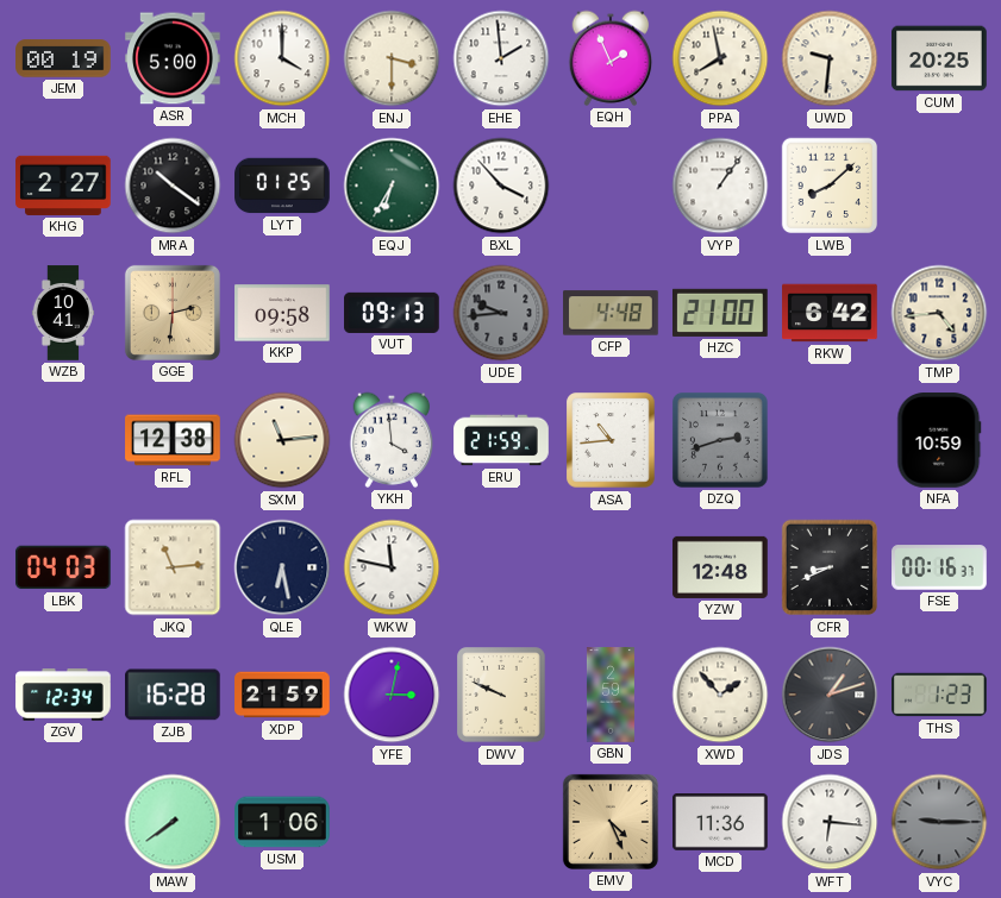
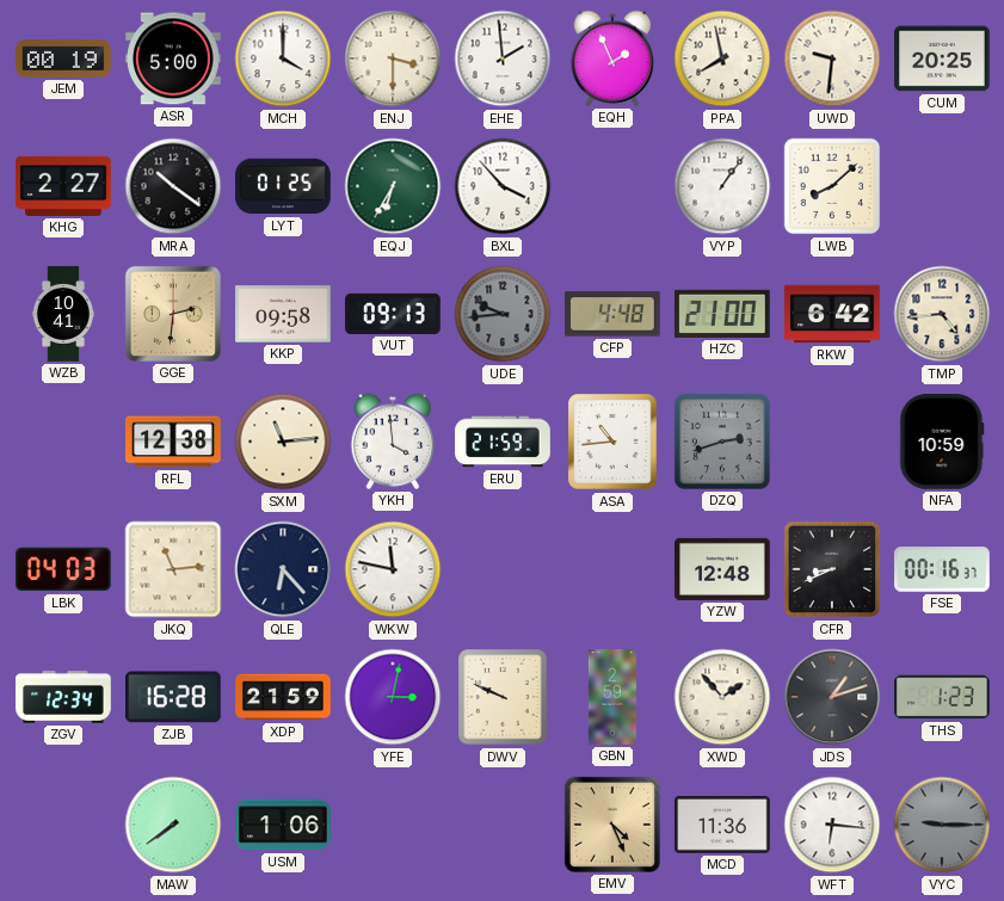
QLE: 6:28 -> 6:23
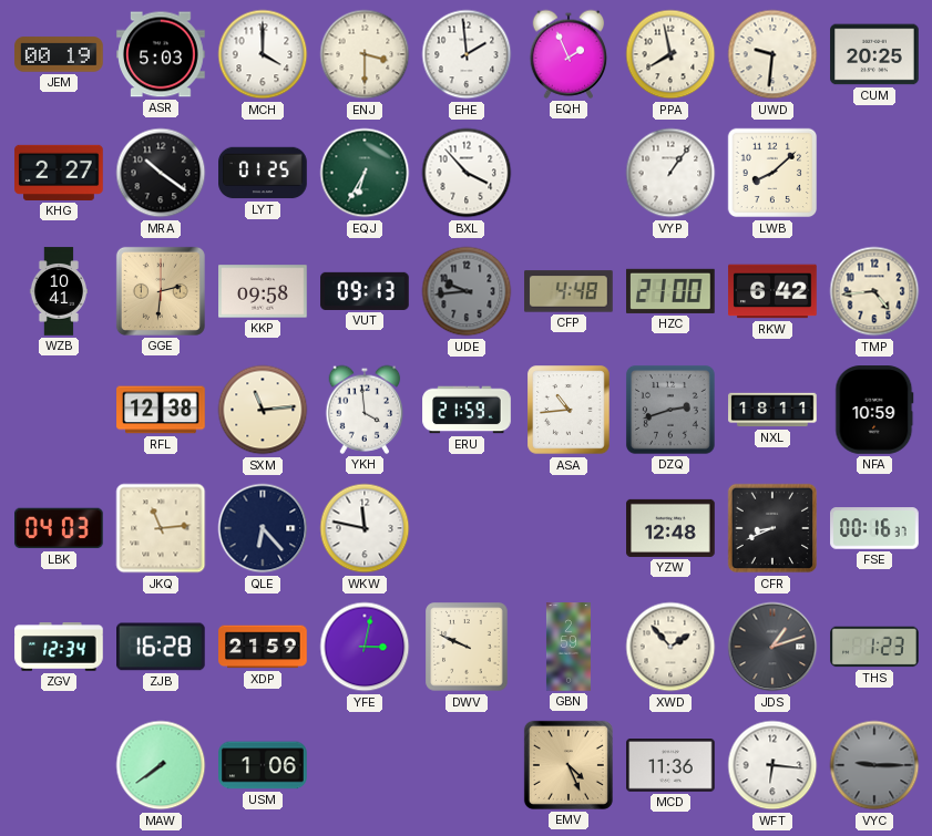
ASR: 5:00 -> 5:03
NXL: none -> 18:11
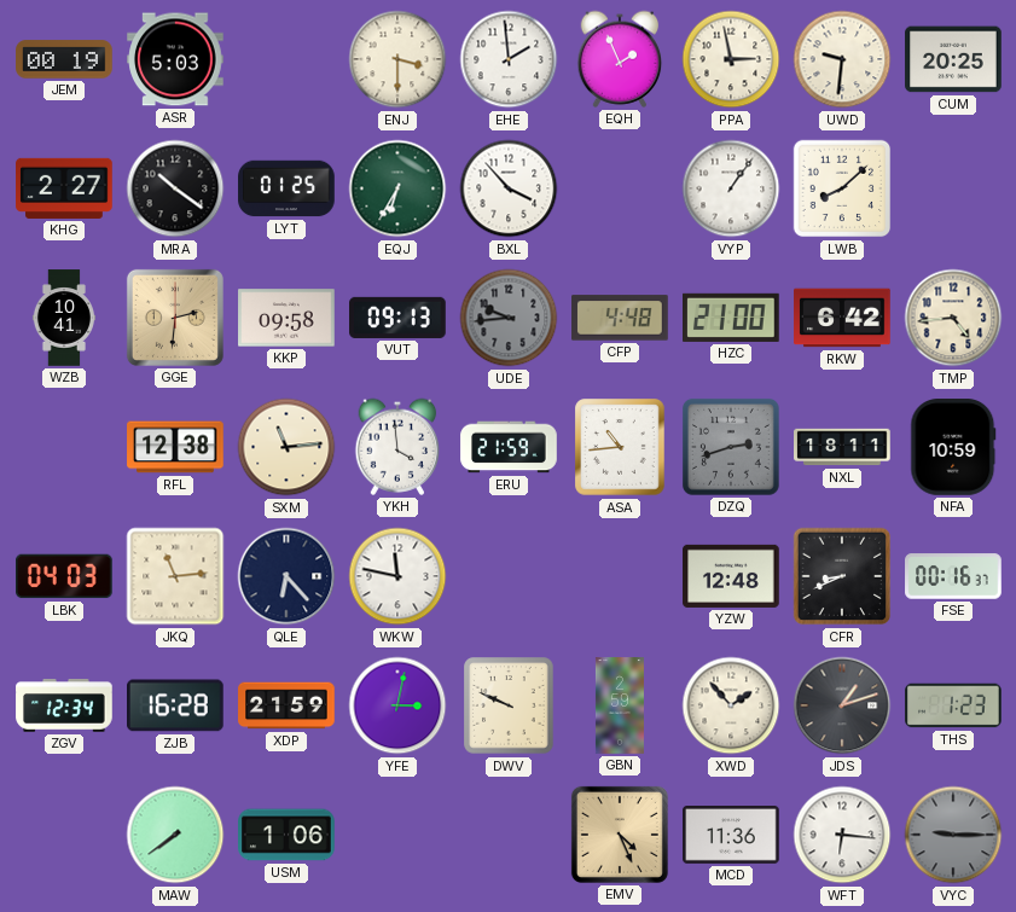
MCH: 4:00 -> none
PPA: 7:58 -> 2:58
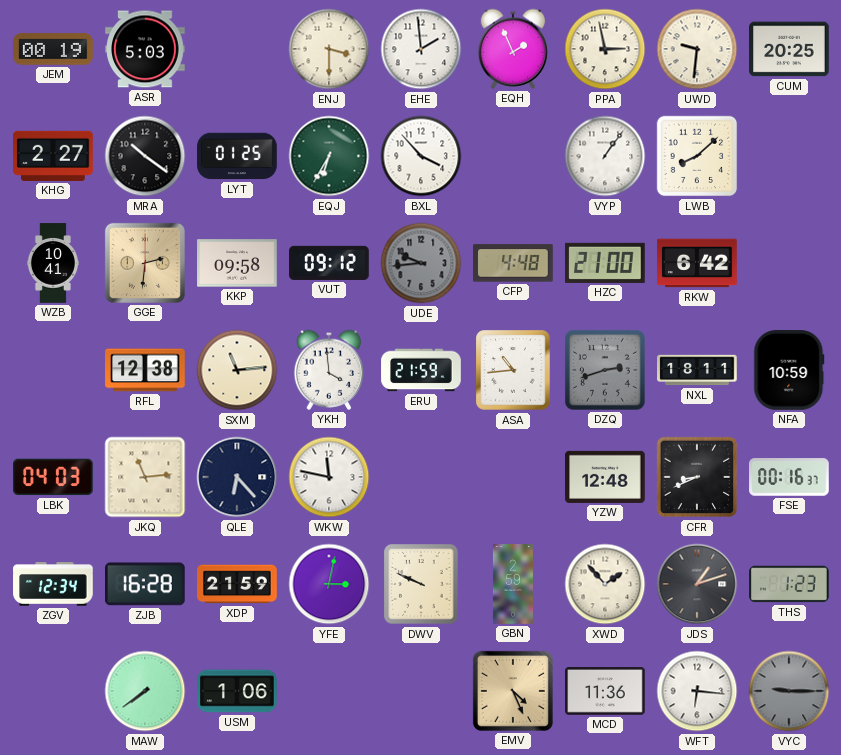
VUT: 09:13 -> 09:12
TMP: 4:44 -> none
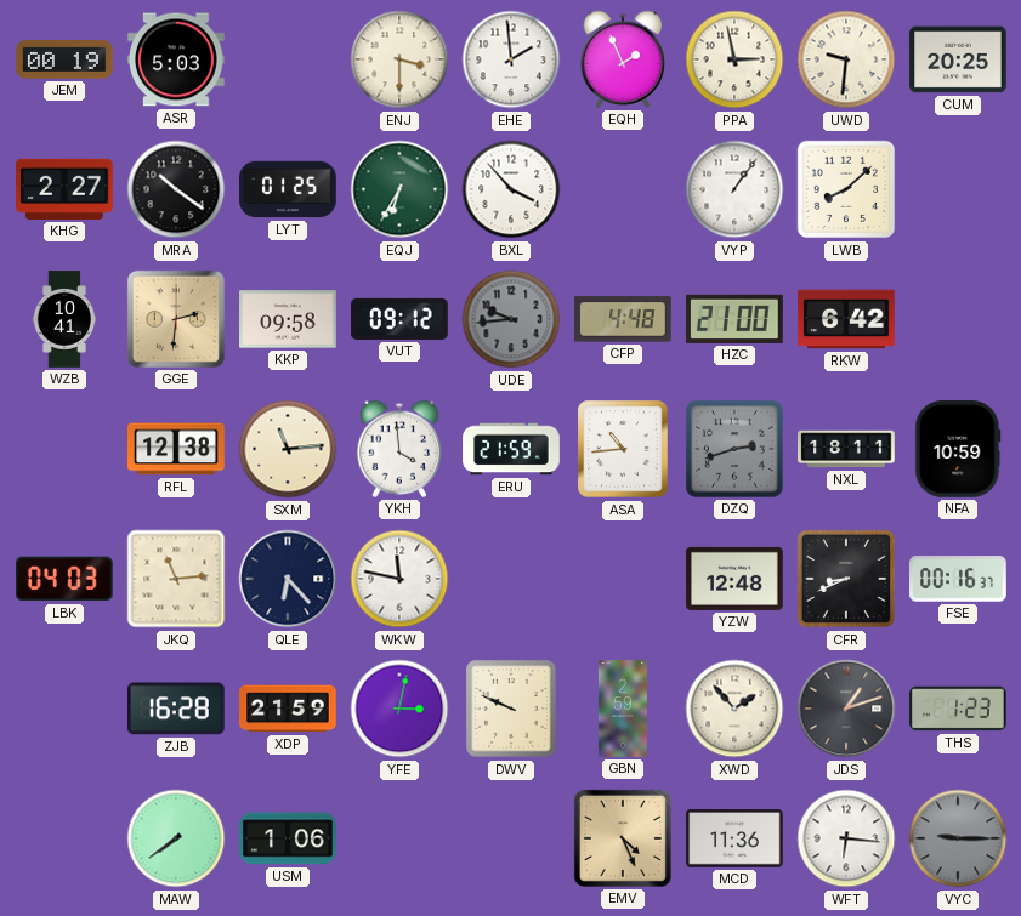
ZGV: 12:34 -> none
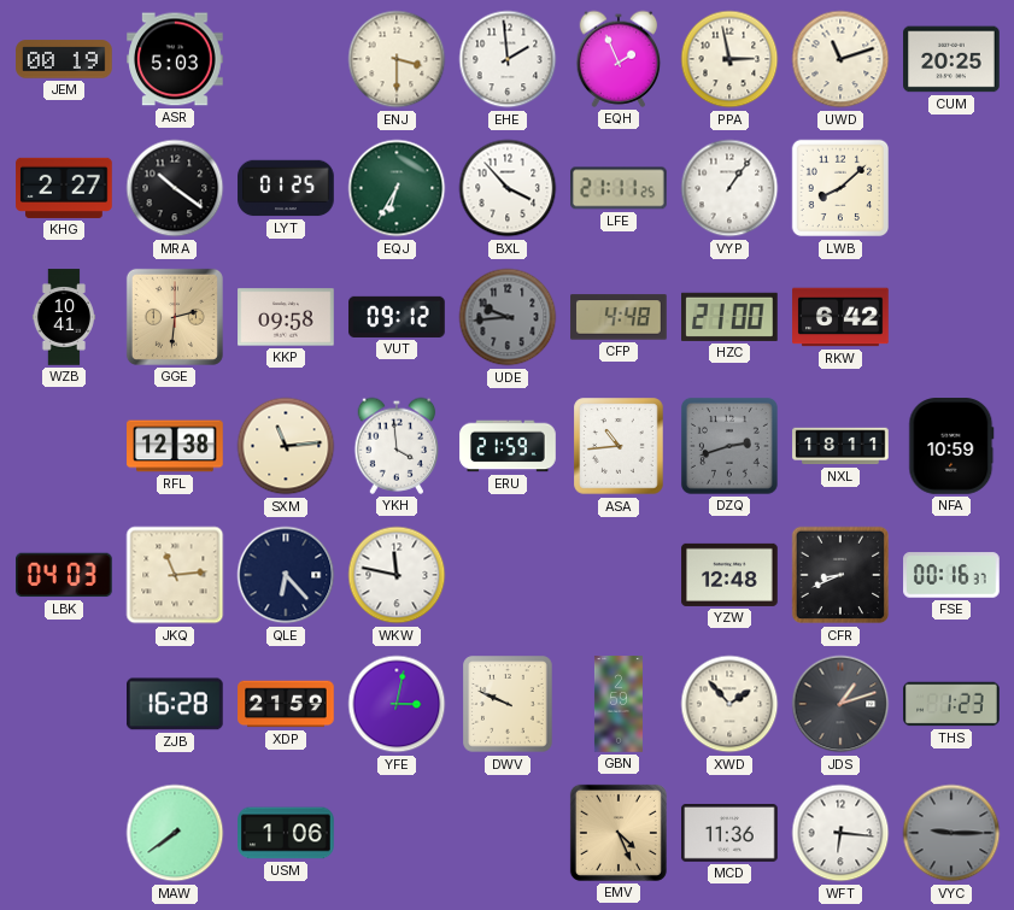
UWD: 9:31 -> 11:12
LFE: none -> 21:11
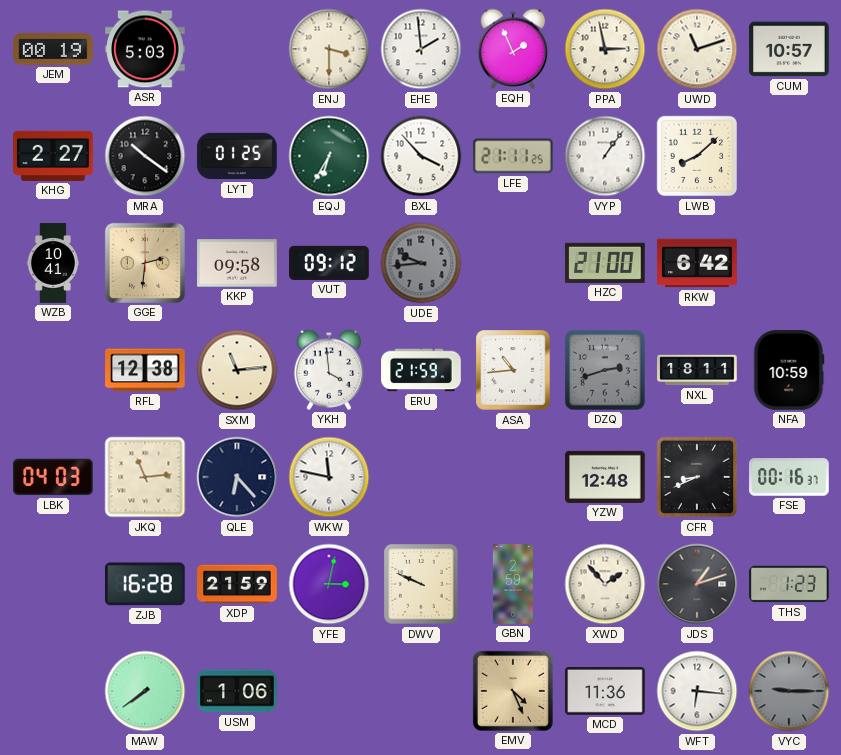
CUM: 20:25 -> 10:57
CFP: 4:48 -> none
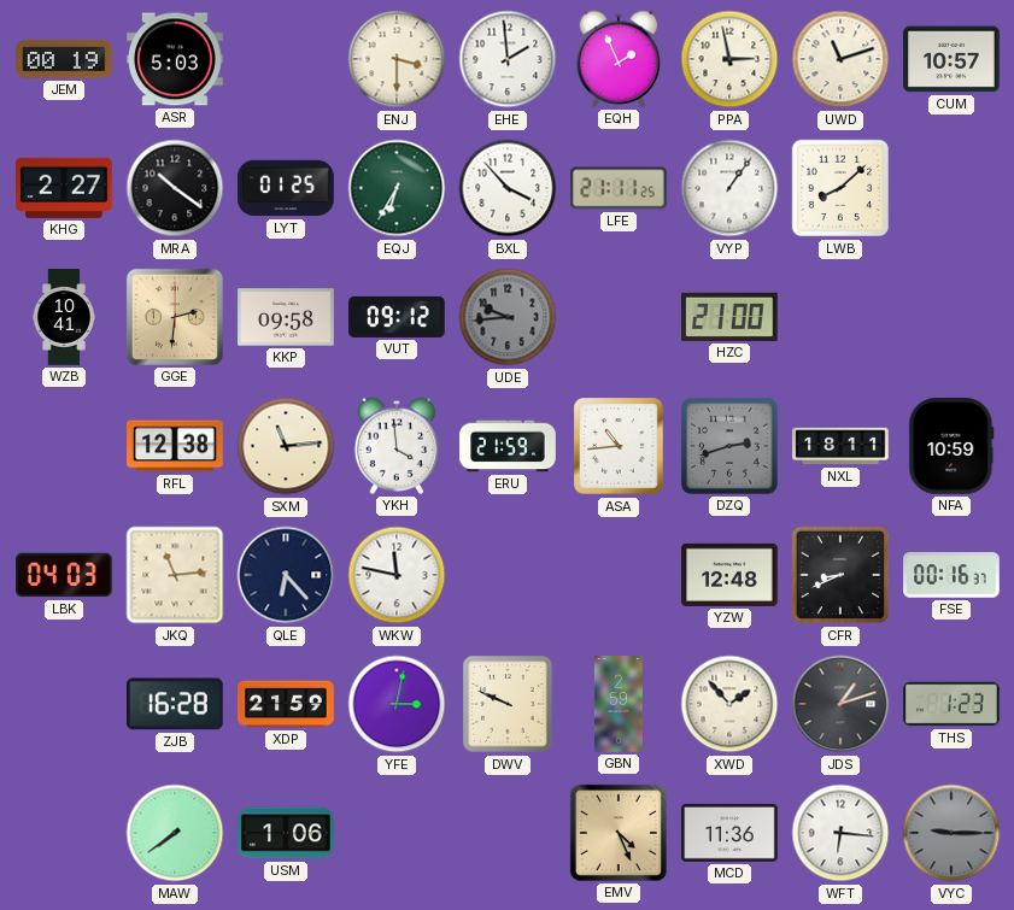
RKW: 6:42 -> none
